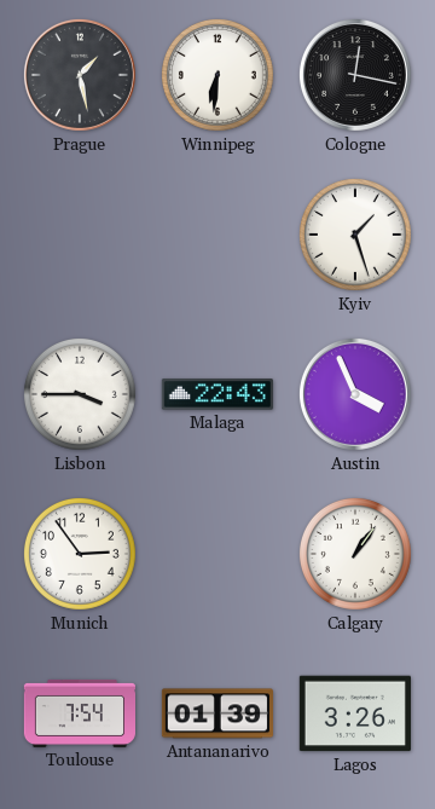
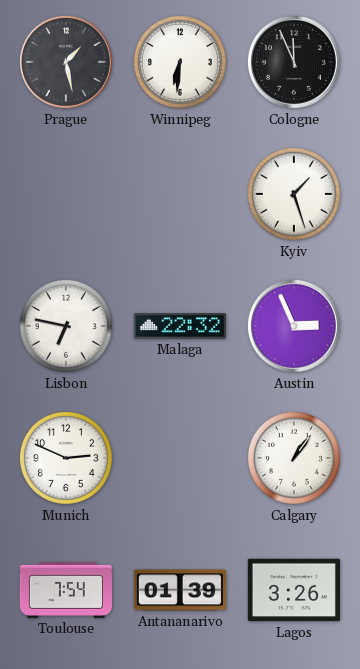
Cologne: 12:17 -> 11:56
Lisbon: 3:45 -> 6:47
Malaga: 22:43 -> 22:32
Austin: 3:56 -> 2:56
Munich: 2:54 -> 2:49
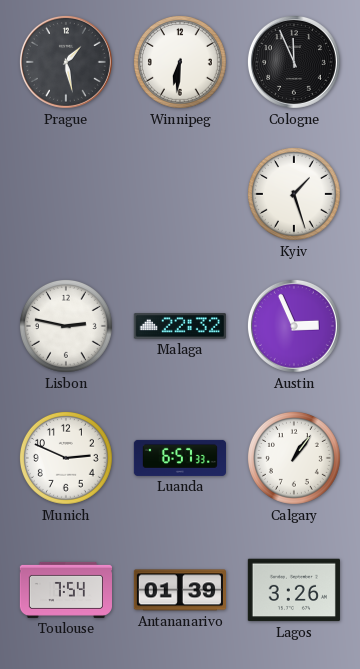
Lisbon: 6:47 -> 2:47
Luanda: none -> 6:57
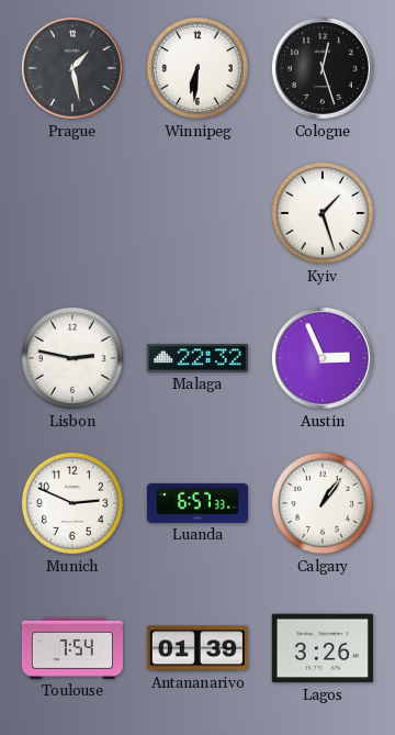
Cologne: 11:56 -> 12:27
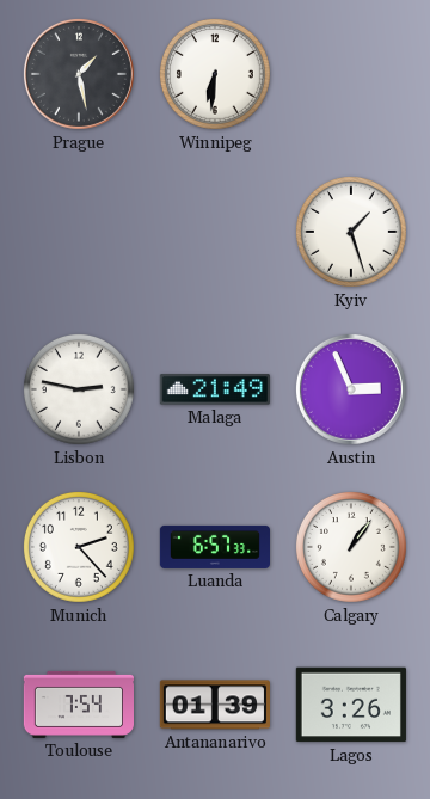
Cologne: 12:27 -> none
Malaga: 22:32 -> 21:49
Munich: 2:49 -> 2:23
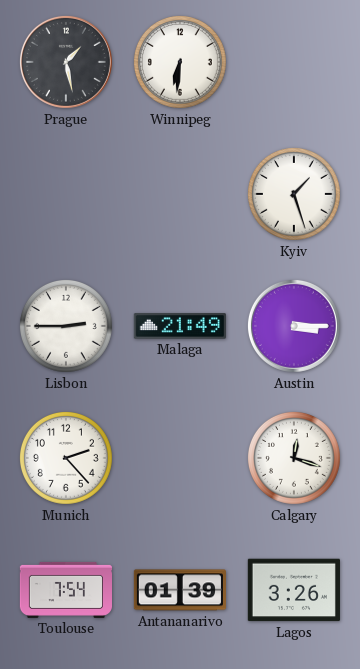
Lisbon: 2:47 -> 2:45
Austin: 2:56 -> 3:15
Luanda: 6:57 -> none
Calgary: 1:06 -> 12:18
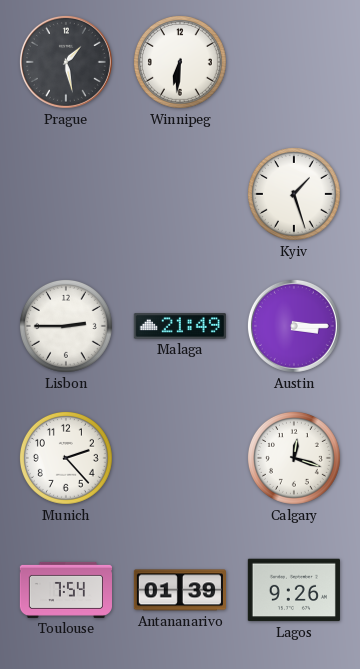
Lagos: 3:26 -> 9:26
